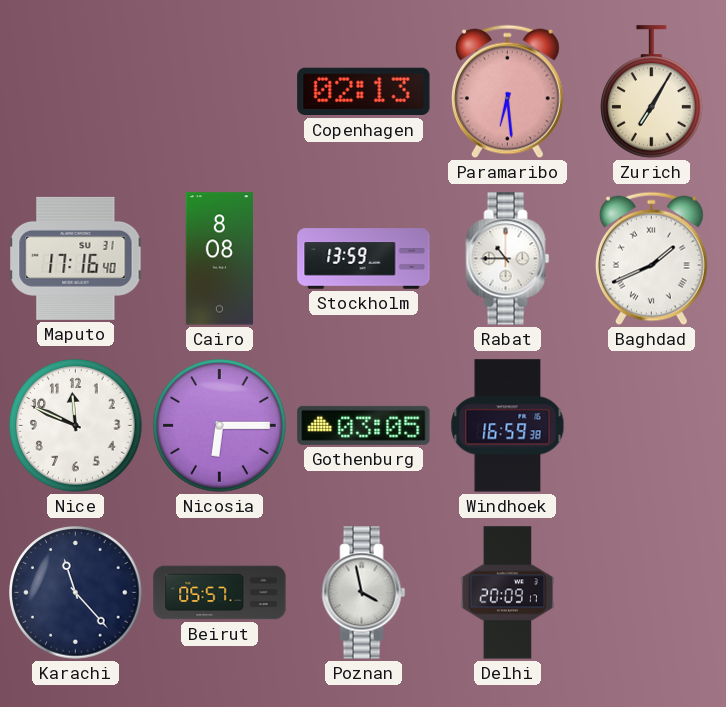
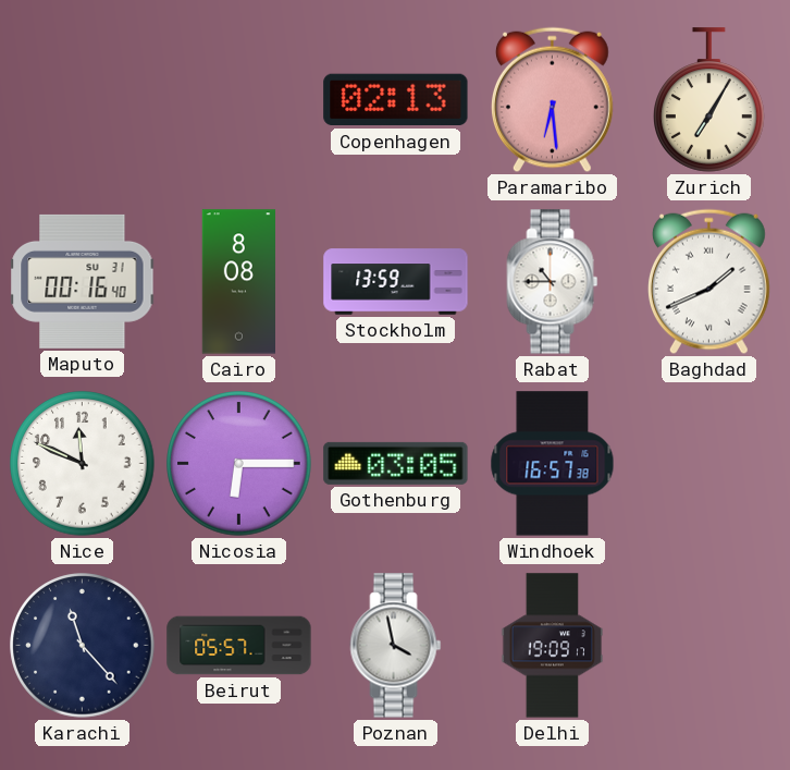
Maputo: 17:16 -> 00:16
Windhoek: 16:59 -> 16:57
Delhi: 20:09 -> 19:09
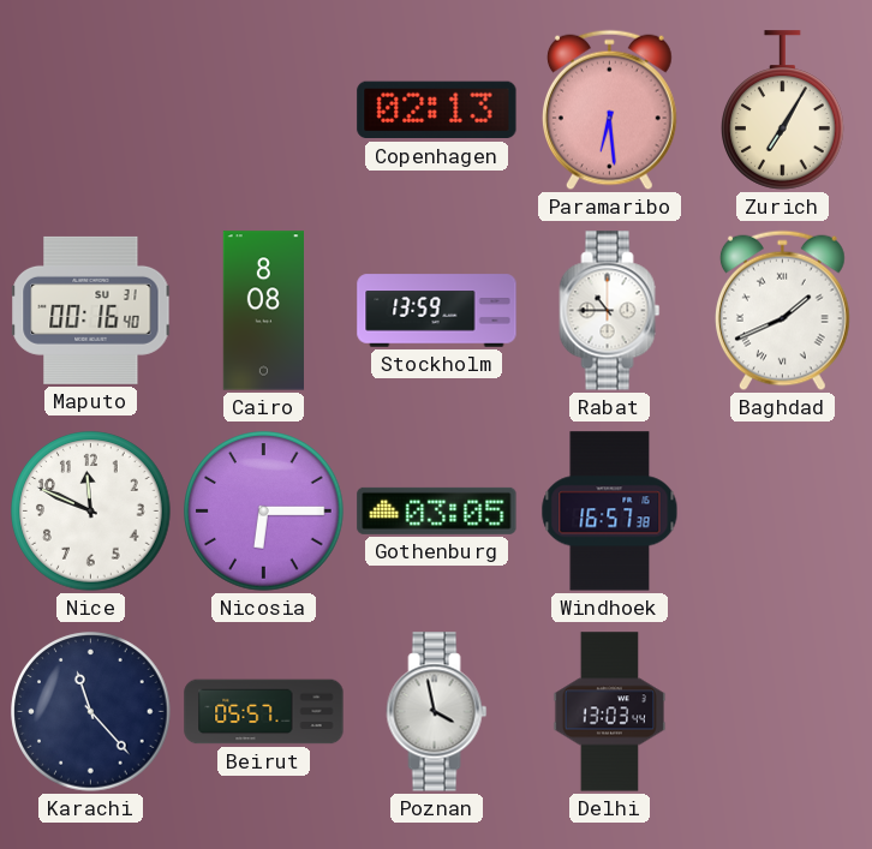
Delhi: 19:09 -> 13:03
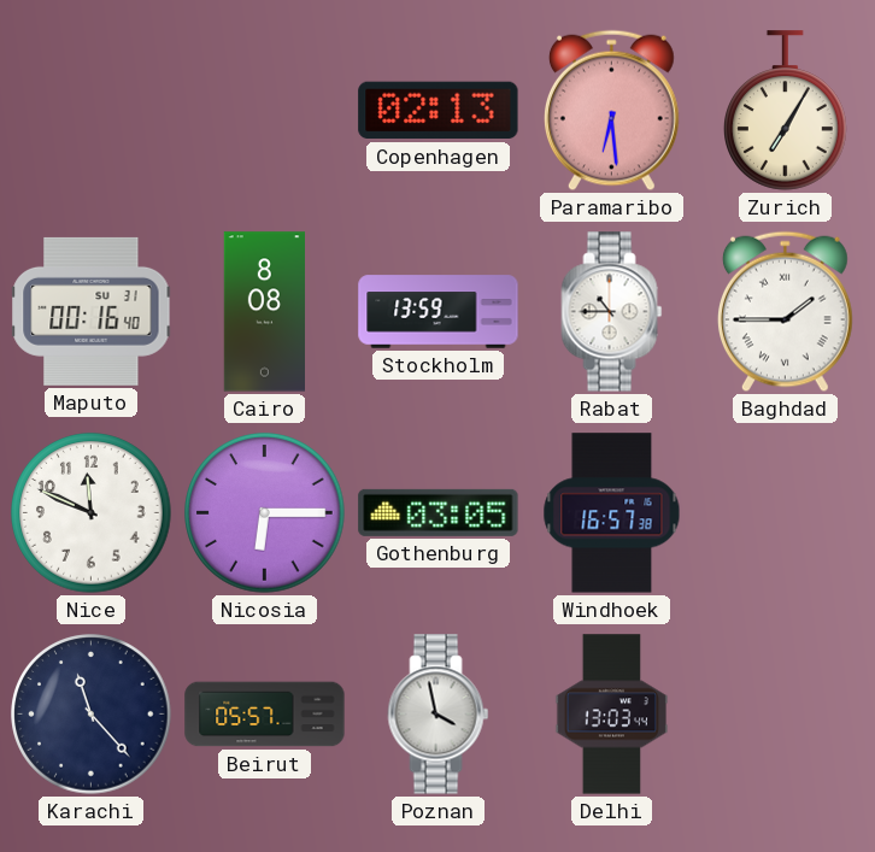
Baghdad: 1:41 -> 1:45
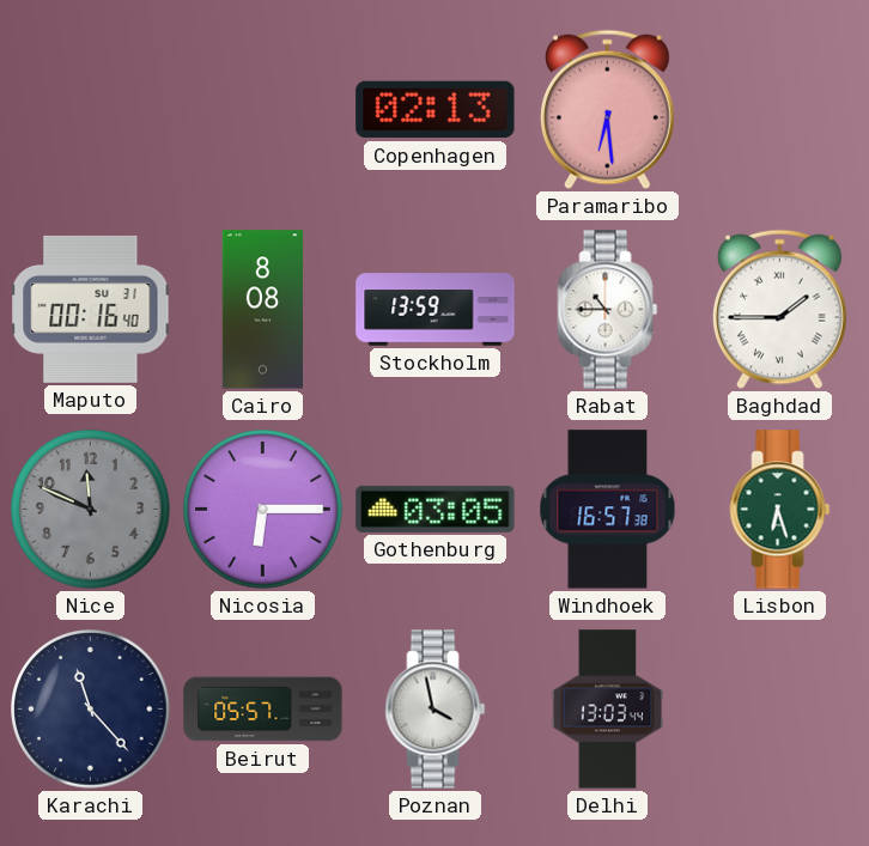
Zurich: 7:05 -> none
Nice dial: white -> grey
Lisbon: none -> 6:27
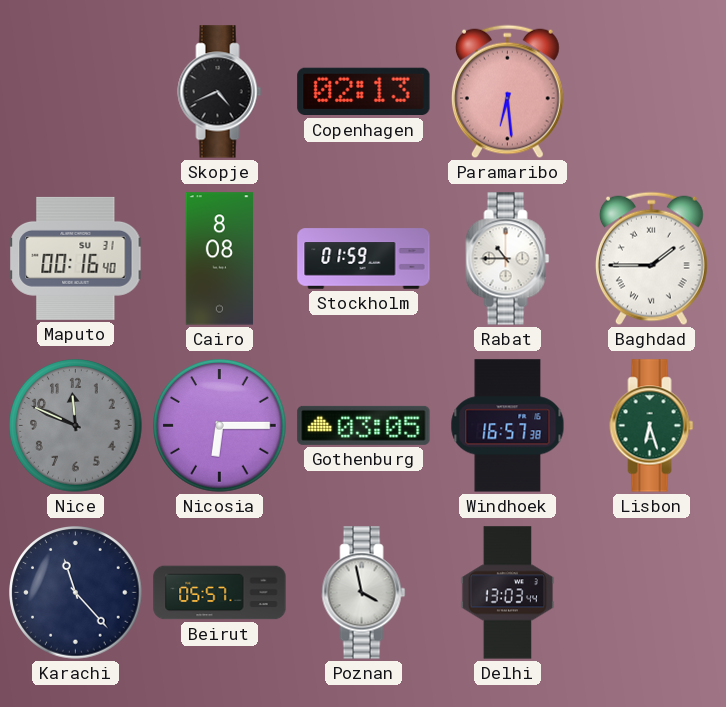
Skopje: none -> 4:41
Stockholm: 13:59 -> 01:59
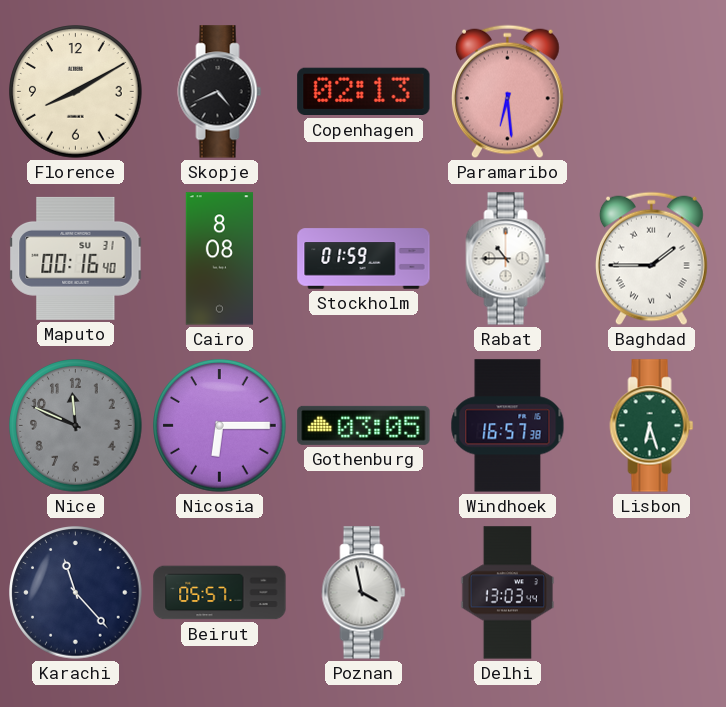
Florence: none -> 8:10
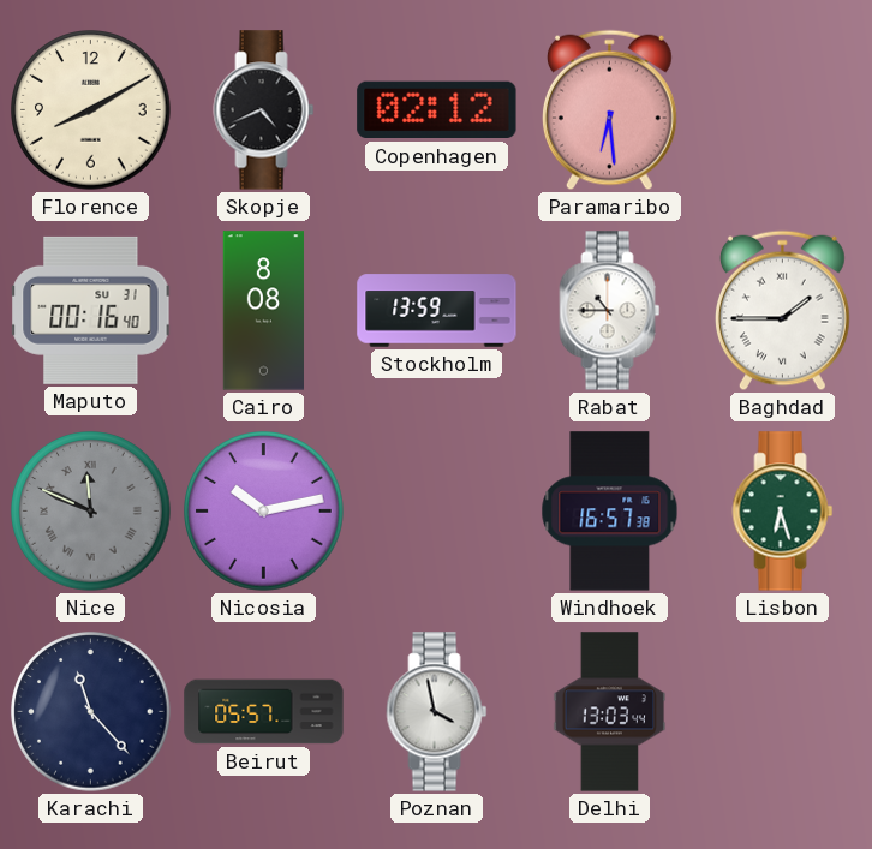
Copenhagen: 02:13 -> 02:12
Stockholm: 01:59 -> 13:59
Nice numerals: Arabic -> Roman
Nicosia: 6:15 -> 10:13
Gothenburg: 03:05 -> none
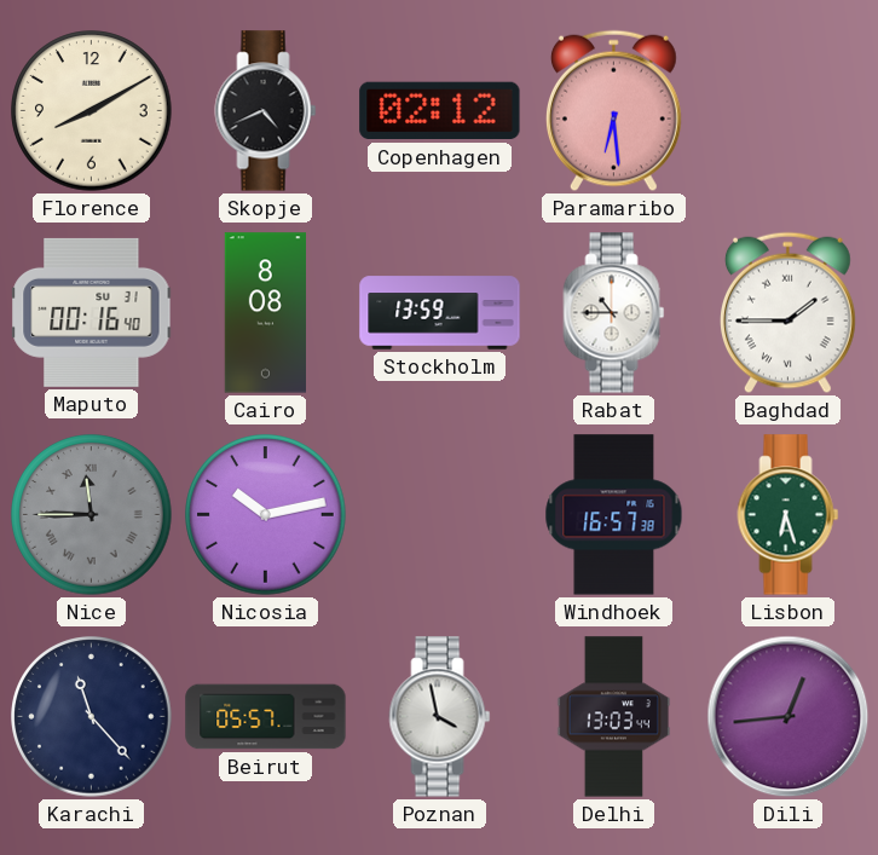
Nice: 11:49 -> 11:45
Dili: none -> 12:44
